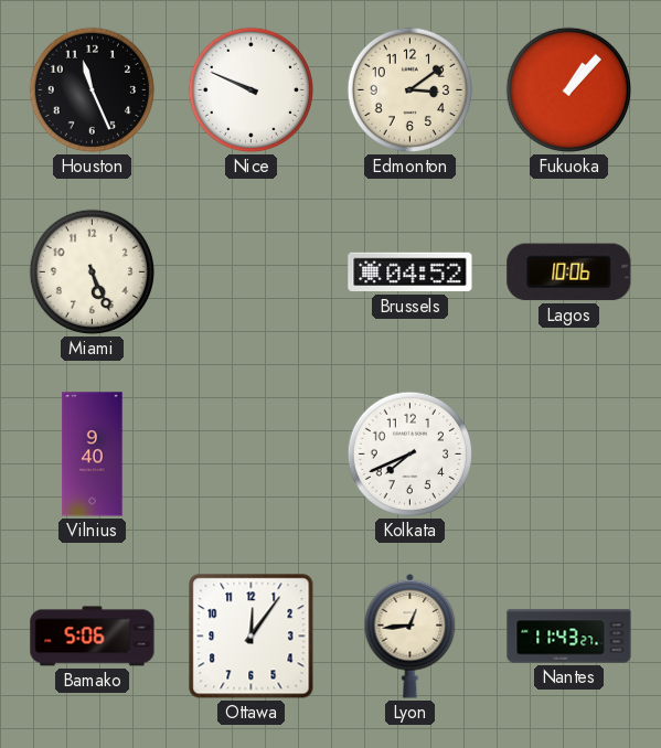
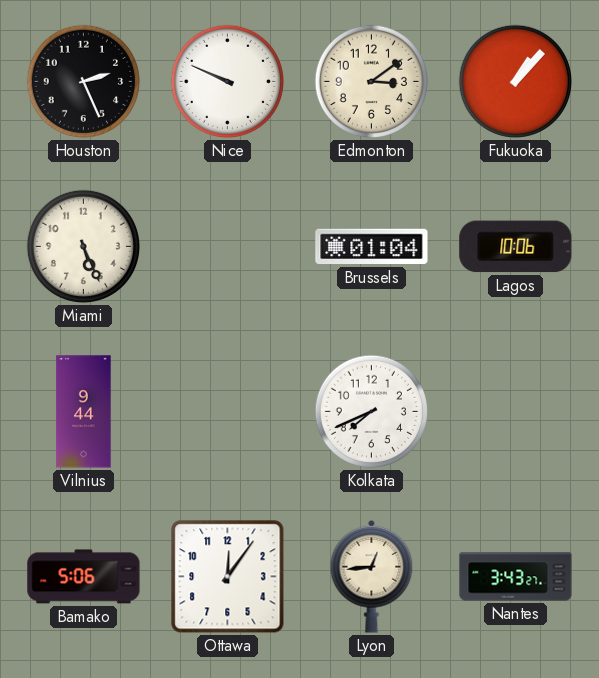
Houston: 11:26 -> 2:26
Brussels: 04:52 -> 01:04
Vilnius: 9:40 -> 9:44
Nantes: 11:43 -> 3:43
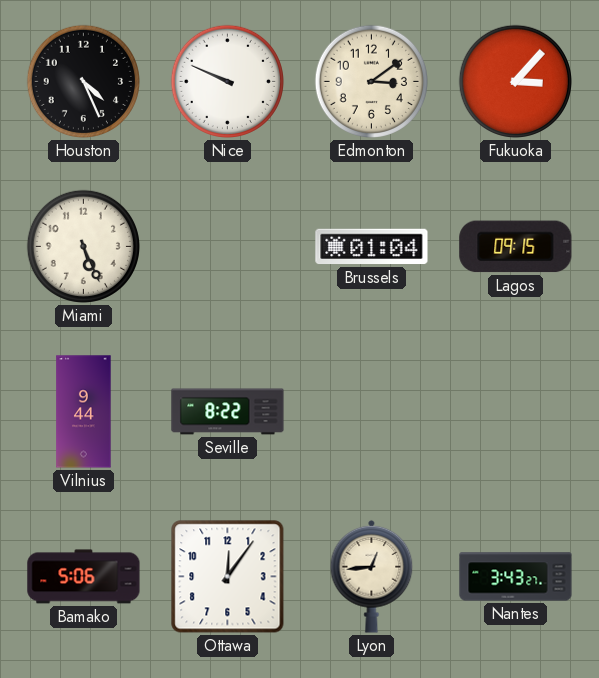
Houston: 2:26 -> 4:26
Fukuoka: 1:07 -> 3:07
Lagos: 10:06 -> 09:15
Seville: none -> 8:22
Kolkata: 7:41 -> none
